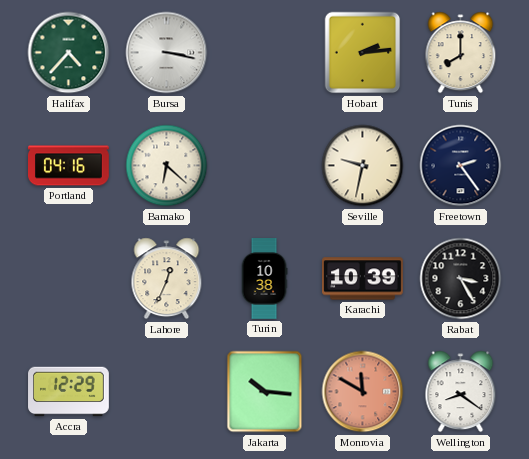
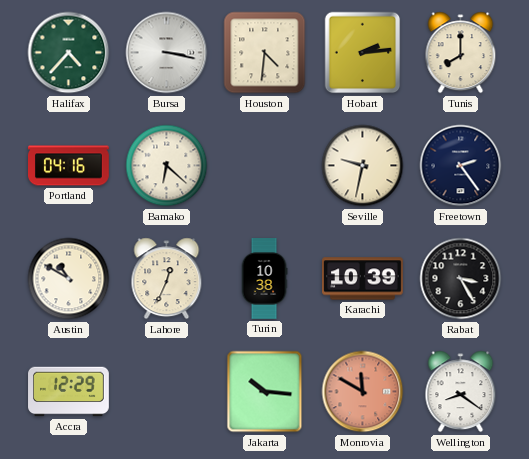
Houston: none -> 4:31
Austin: none -> 10:50
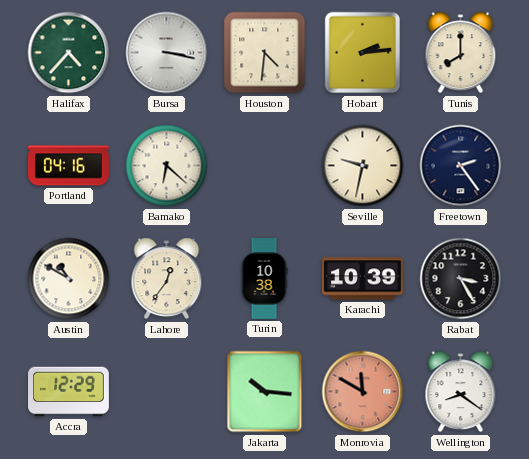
Lahore: 12:34 -> 12:36
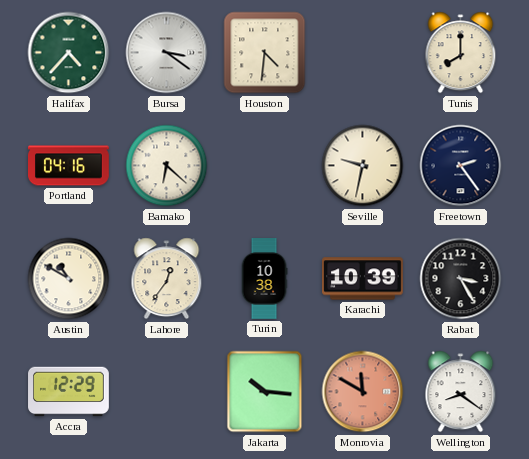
Bursa: 3:17 -> 3:21
Hobart: 2:14 -> none
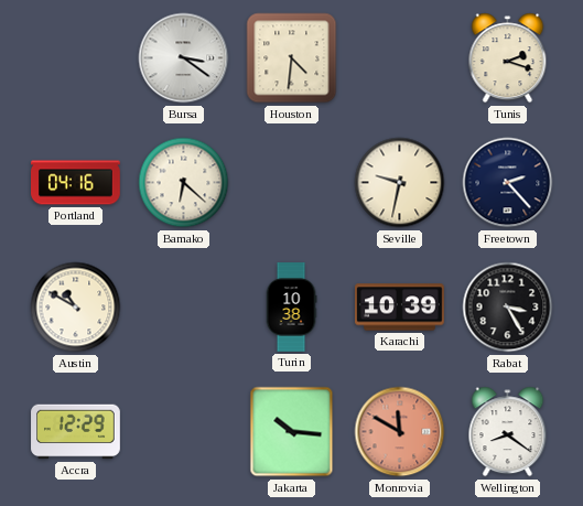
Halifax: 4:37 -> none
Tunis: 8:00 -> 2:18
Freetown: 2:24 -> 2:23
Lahore: 12:36 -> none
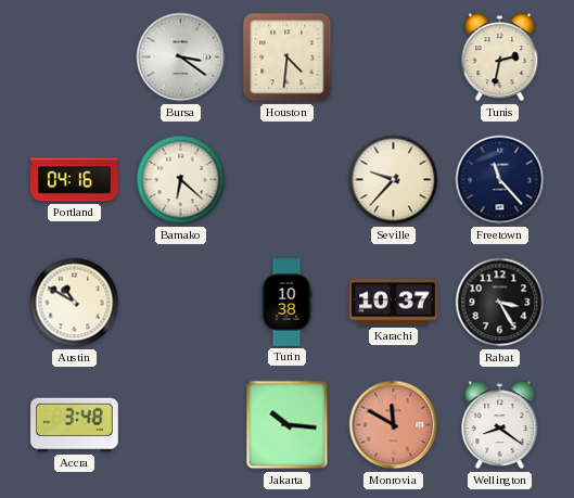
Tunis: 2:18 -> 2:32
Seville: 9:32 -> 9:37
Freetown: 2:23 -> 11:23
Karachi: 10:39 -> 10:37
Accra: 12:29 -> 3:48
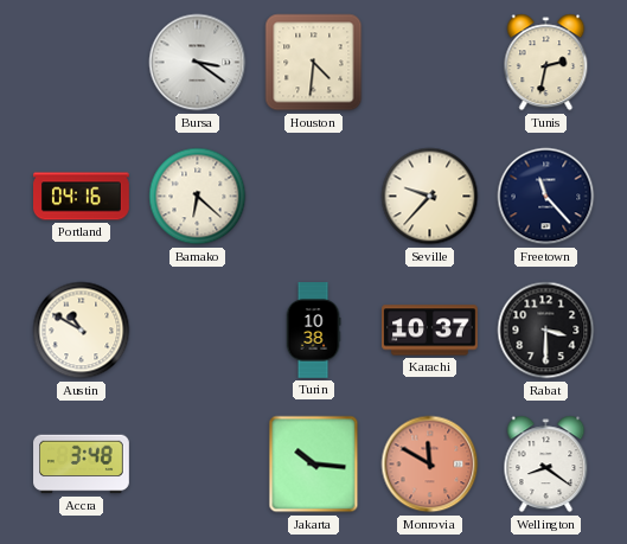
Rabat: 3:25 -> 3:30
